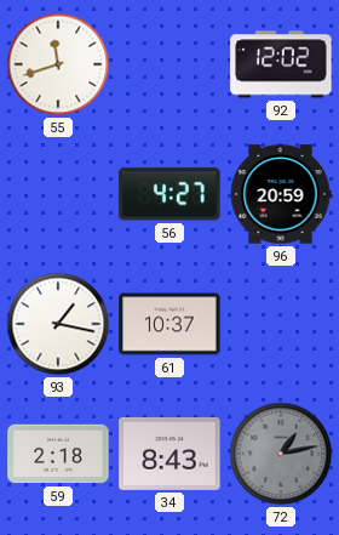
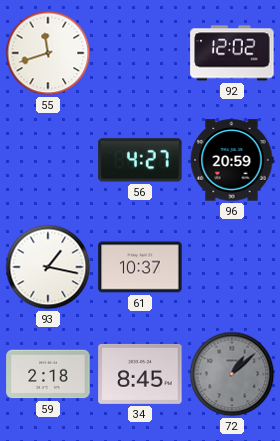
34: 8:43 -> 8:45
72: 1:13 -> 1:08
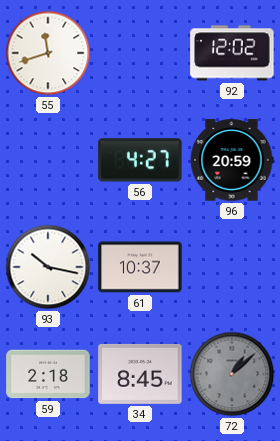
93: 1:17 -> 10:17
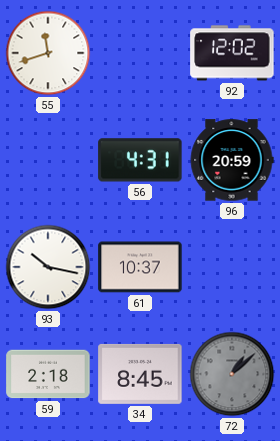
56: 4:27 -> 4:31
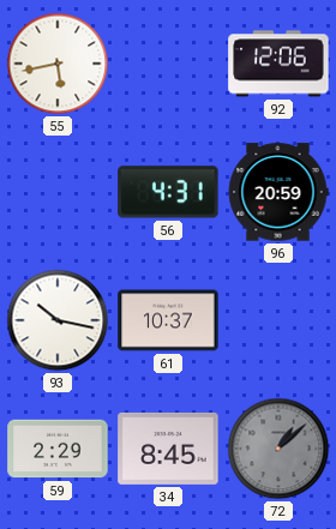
55: 11:42 -> 5:43
92: 12:02 -> 12:06
59: 2:18 -> 2:29
